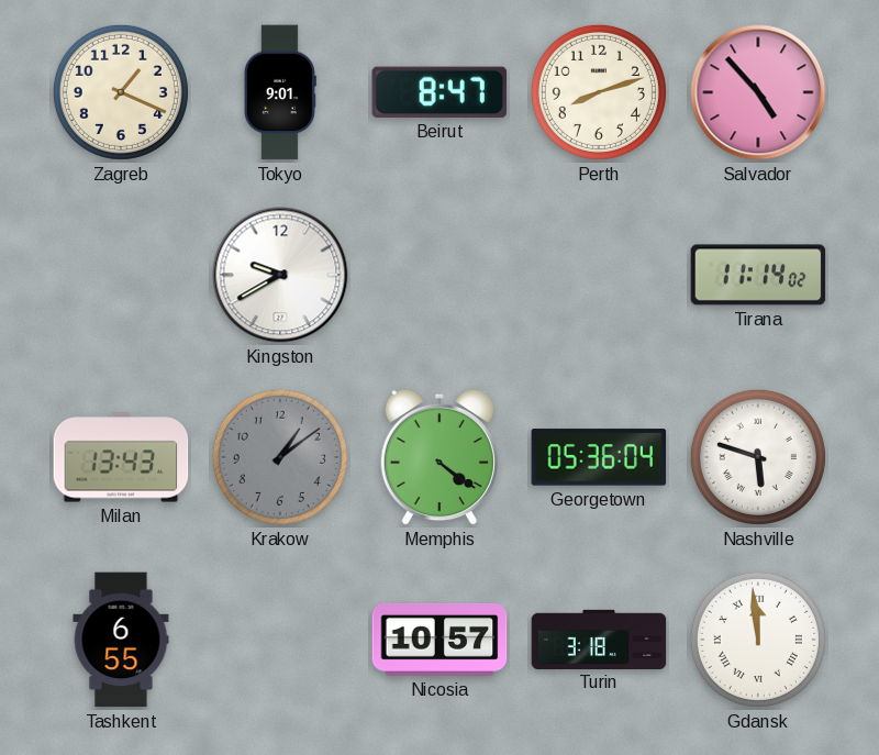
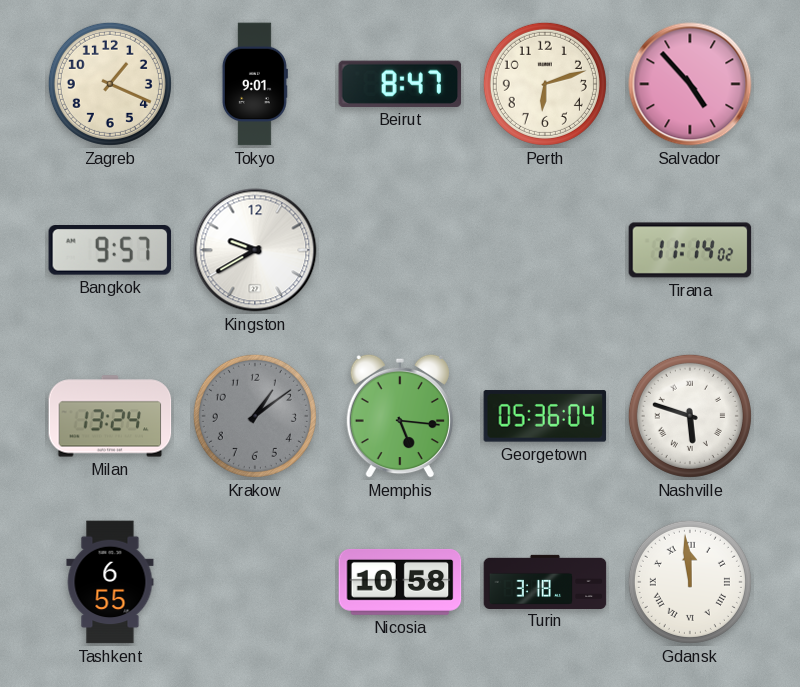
Perth: 8:12 -> 6:12
Bangkok: none -> 9:57
Milan: 13:43 -> 13:24
Memphis: 4:21 -> 5:16
Nicosia: 10:57 -> 10:58
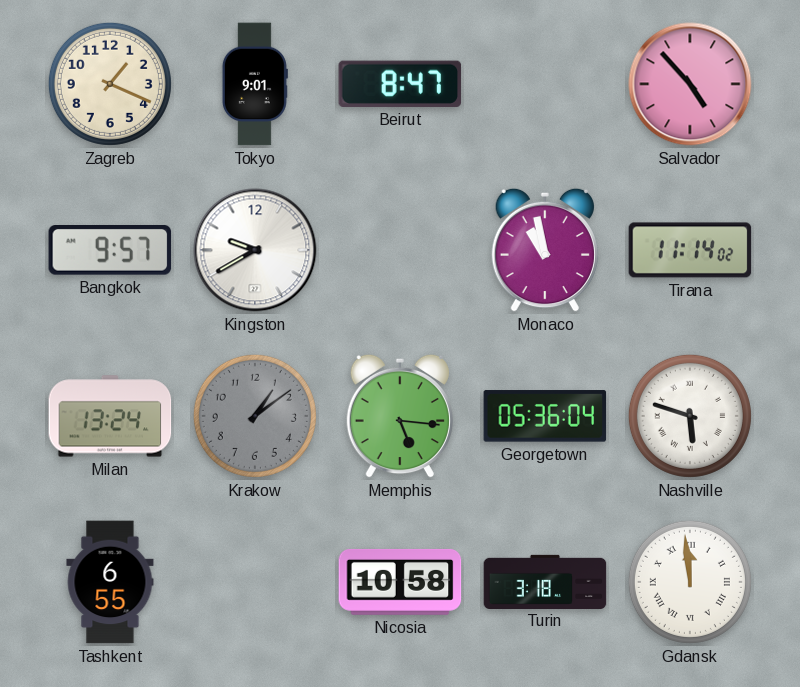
Perth: 6:12 -> none
Monaco: none -> 10:58
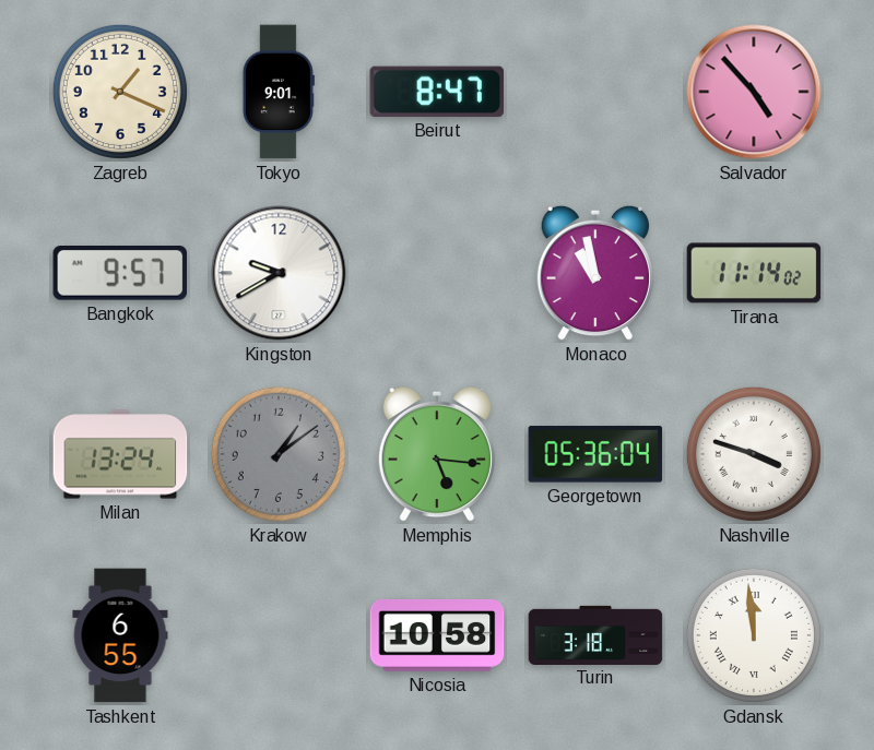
Nashville: 5:48 -> 3:48
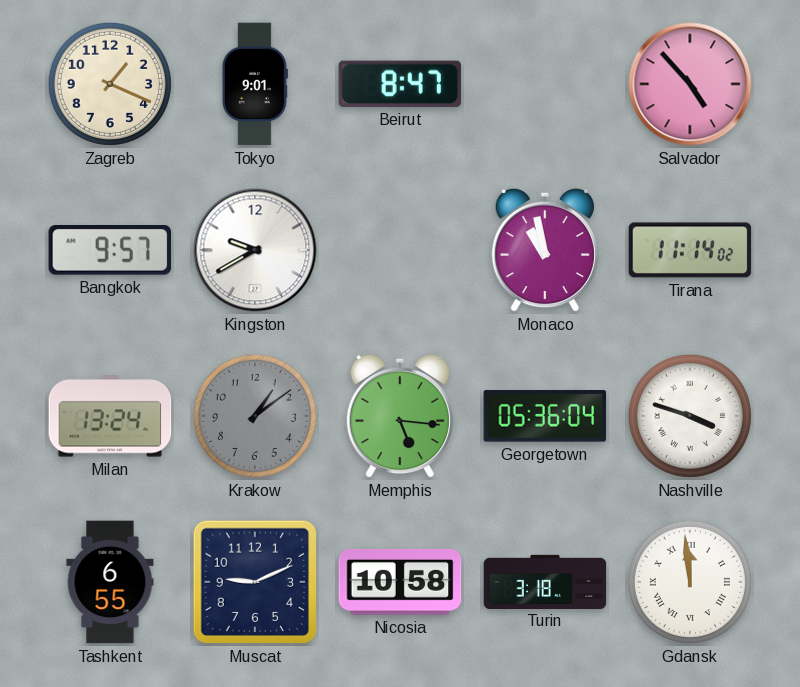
Muscat: none -> 9:11
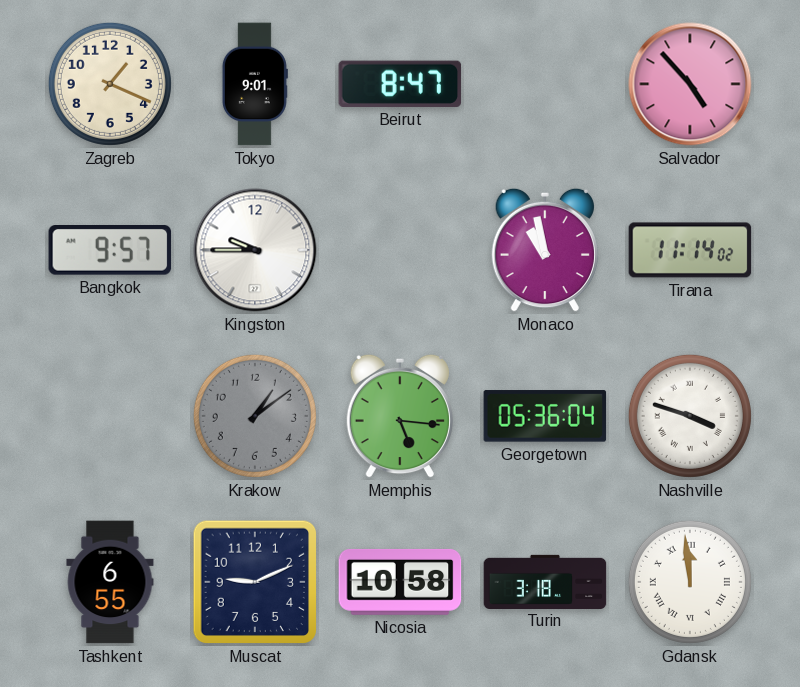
Kingston: 9:40 -> 9:45
Milan: 13:24 -> none
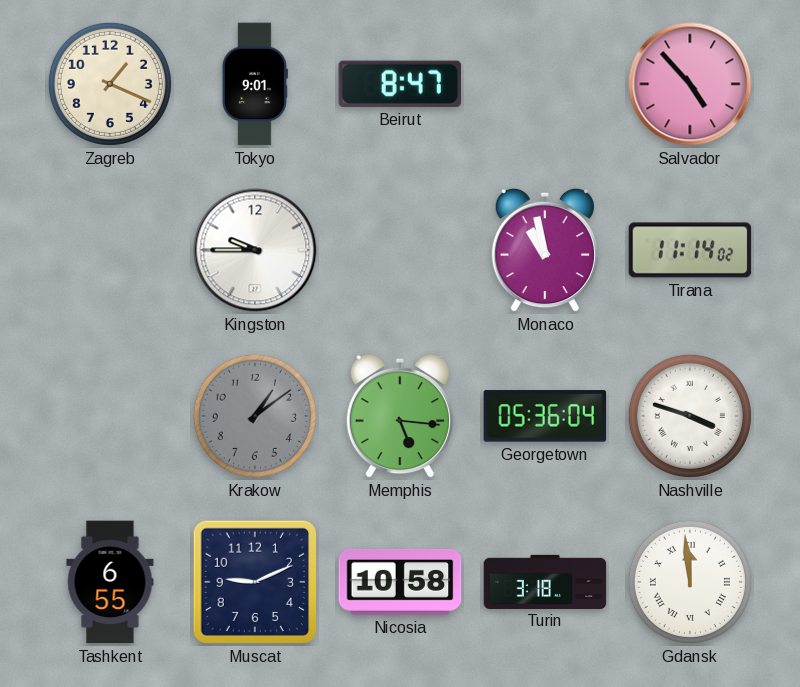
Bangkok: 9:57 -> none
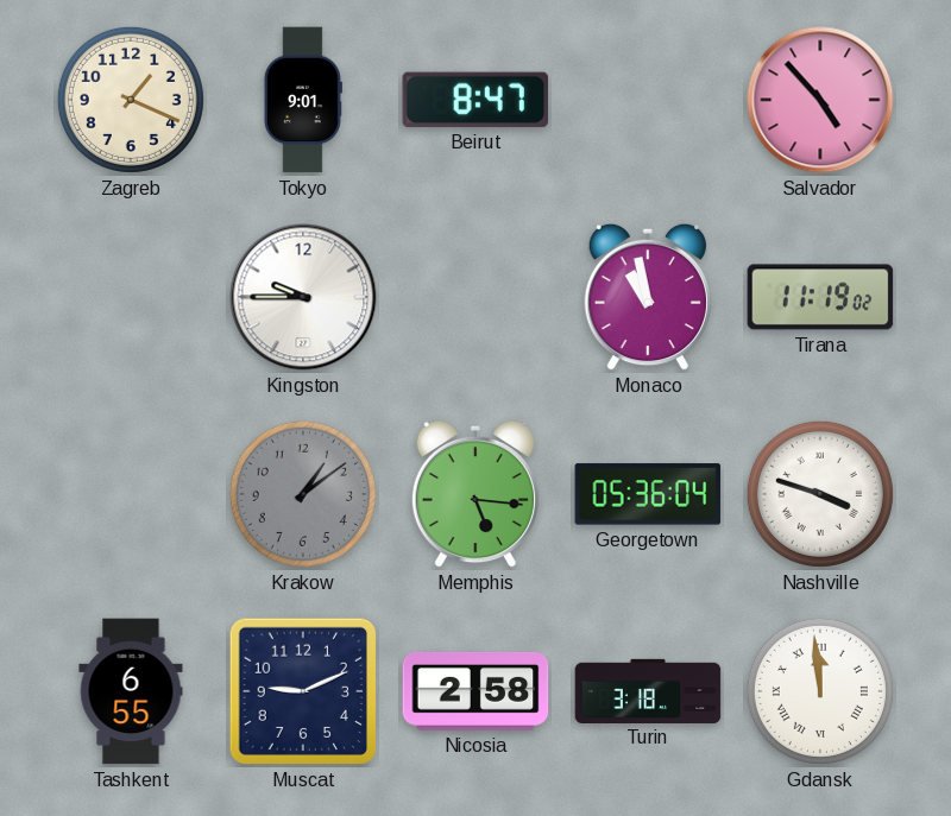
Tirana: 11:14 -> 11:19
Nicosia: 10:58 -> 2:58
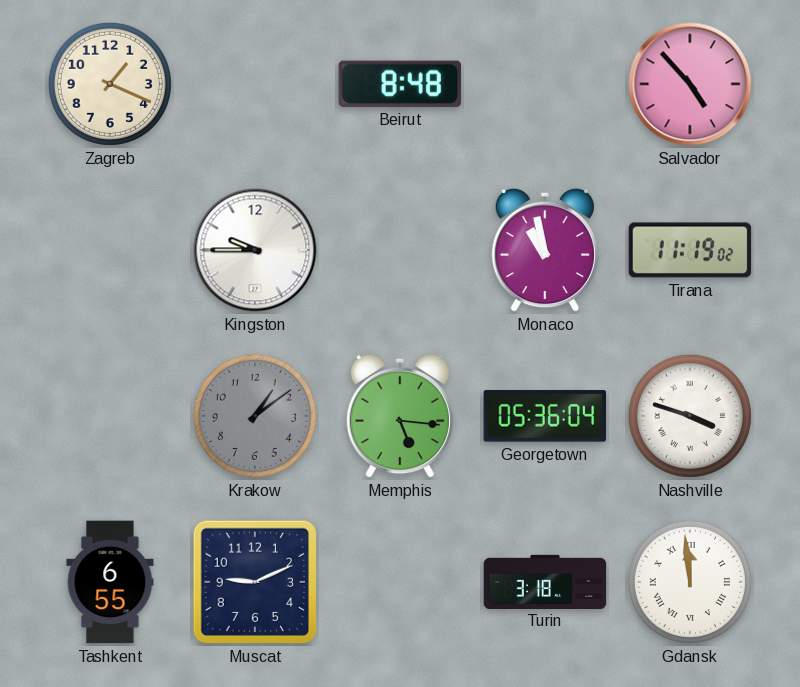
Tokyo: 9:01 -> none
Beirut: 8:47 -> 8:48
Nicosia: 2:58 -> none
